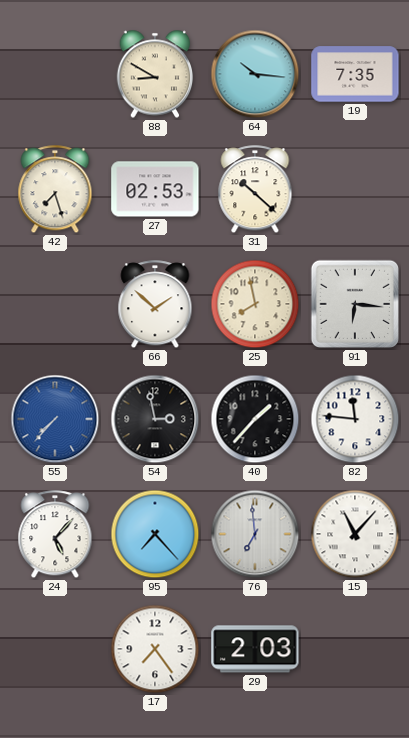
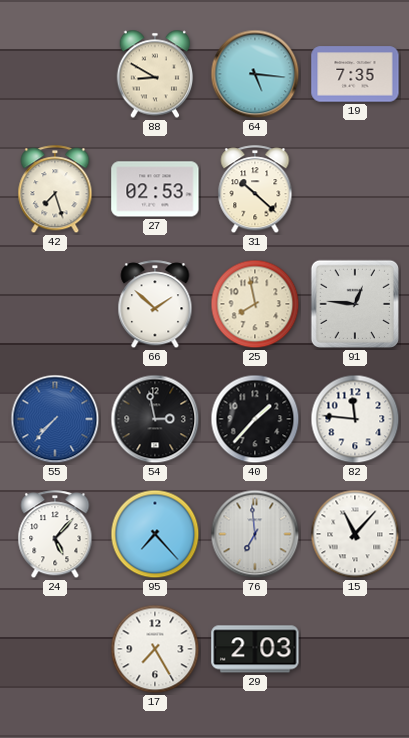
64: 10:16 -> 5:16
91: 6:16 -> 12:46
17: 7:24 -> 7:25
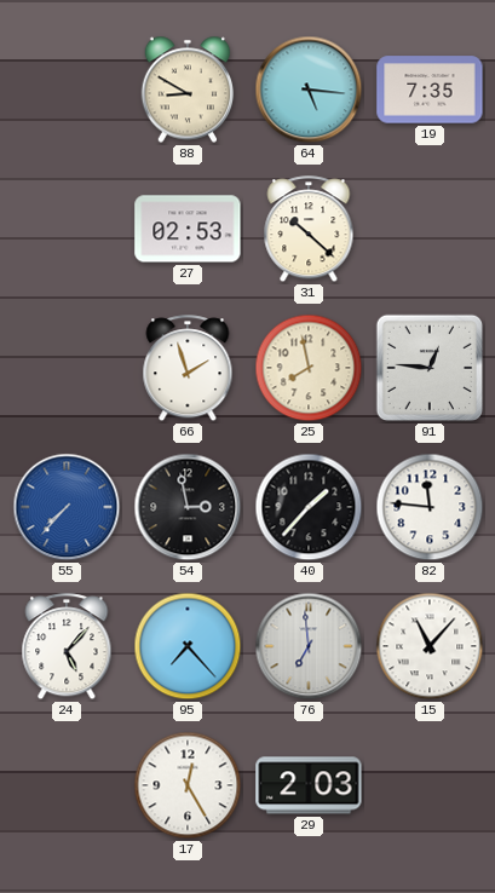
42: 7:27 -> none
66: 1:52 -> 1:57
17: 7:25 -> 12:25
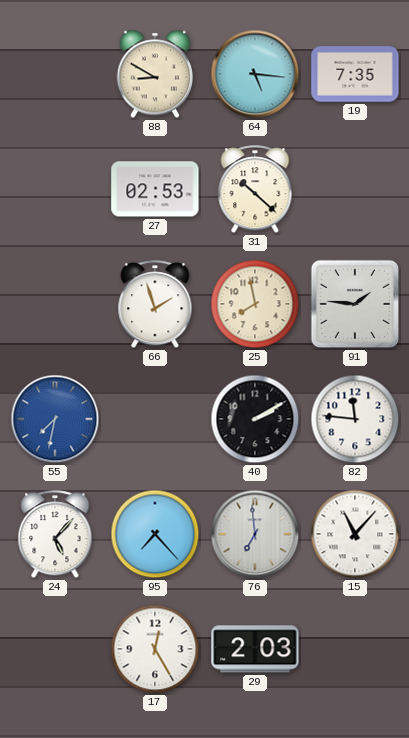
91: 12:46 -> 1:46
55: 7:37 -> 7:32
54: 2:58 -> none
40: 1:37 -> 2:10
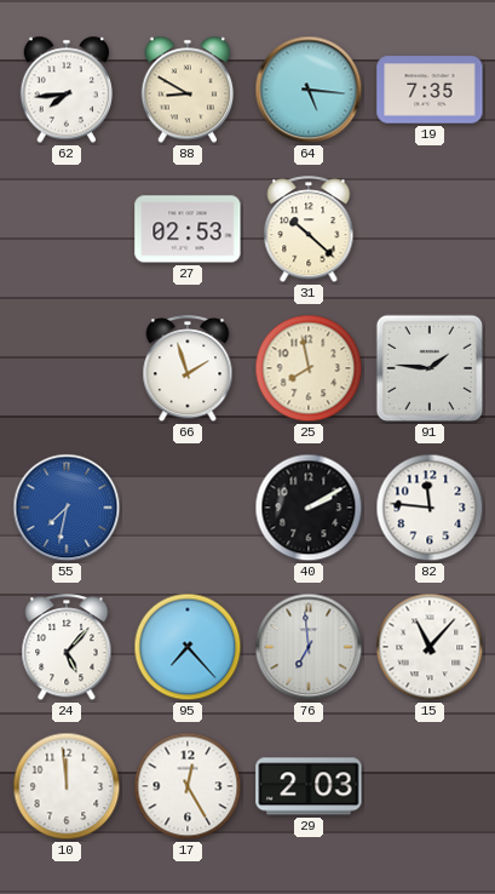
62: none -> 7:44
10: none -> 11:59
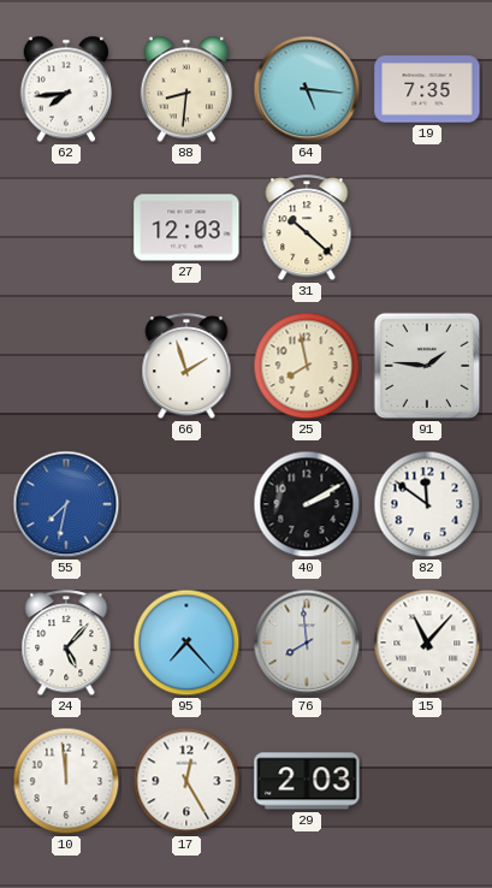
88: 8:50 -> 8:31
27: 02:53 -> 12:03
82: 11:46 -> 11:51
76: 6:59 -> 7:59
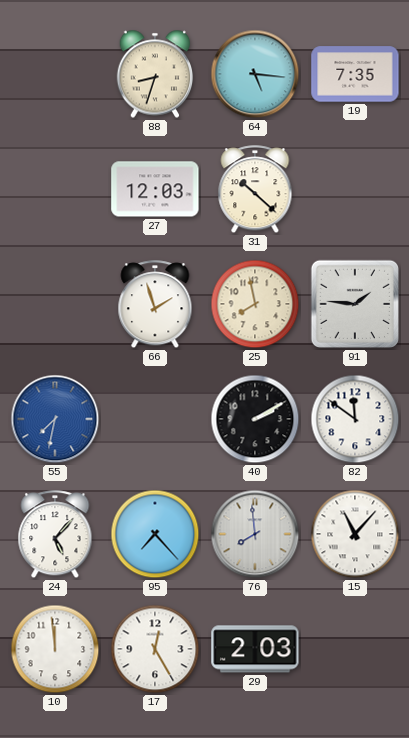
62: 7:44 -> none
88: 8:31 -> 8:33
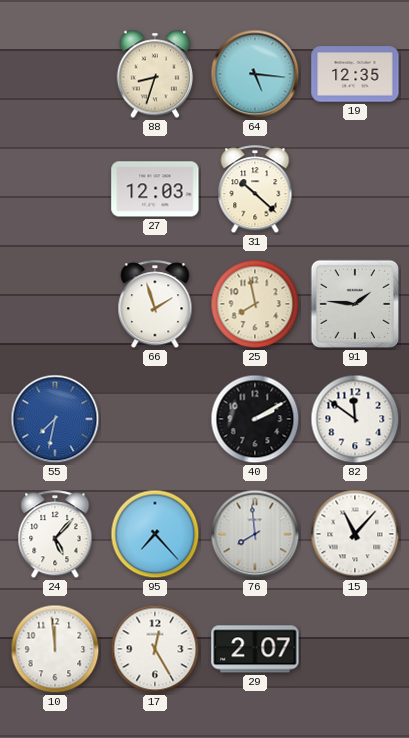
19: 7:35 -> 12:35
29: 2:03 -> 2:07
